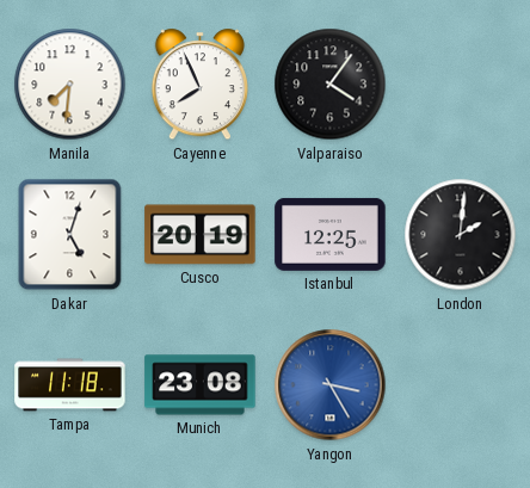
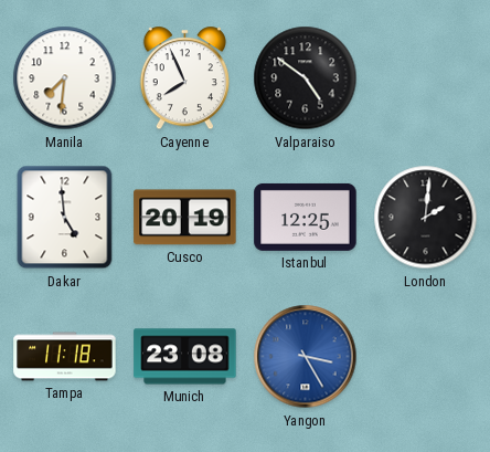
Valparaiso: 4:06 -> 4:51
Dakar: 5:03 -> 4:59
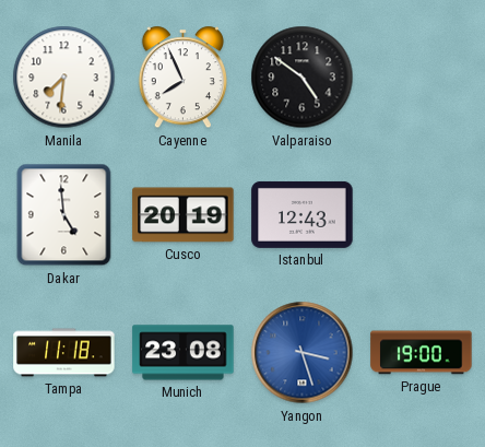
Istanbul: 12:25 -> 12:43
London: 2:01 -> none
Yangon: 3:25 -> 3:27
Prague: none -> 19:00
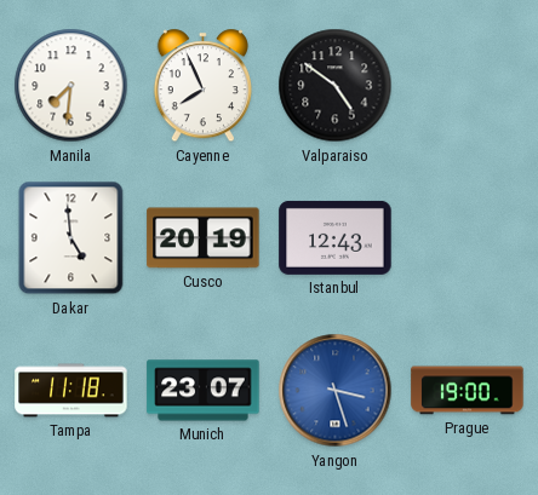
Munich: 23:08 -> 23:07
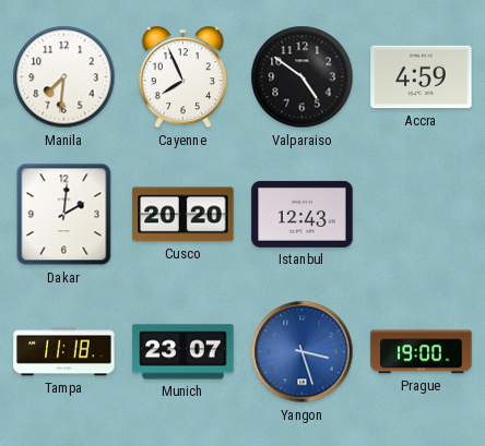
Accra: none -> 4:59
Dakar: 4:59 -> 2:01
Cusco: 20:19 -> 20:20
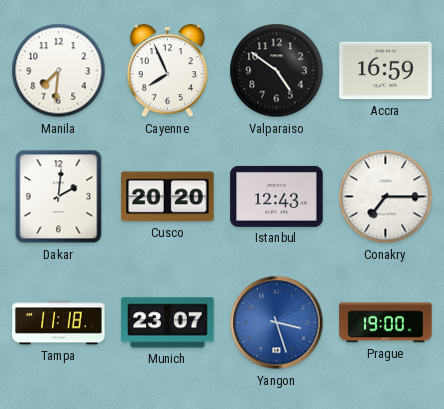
Accra: 4:59 -> 16:59
Conakry: none -> 7:15
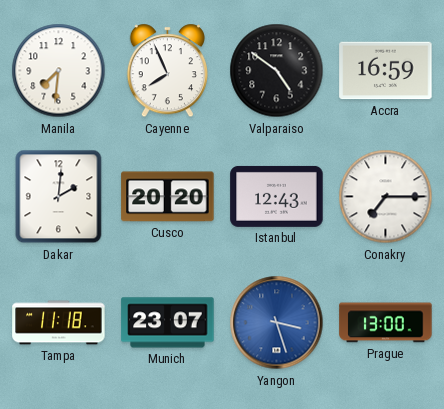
Prague: 19:00 -> 13:00
